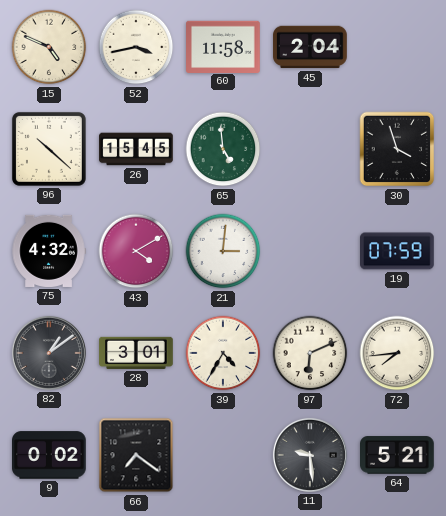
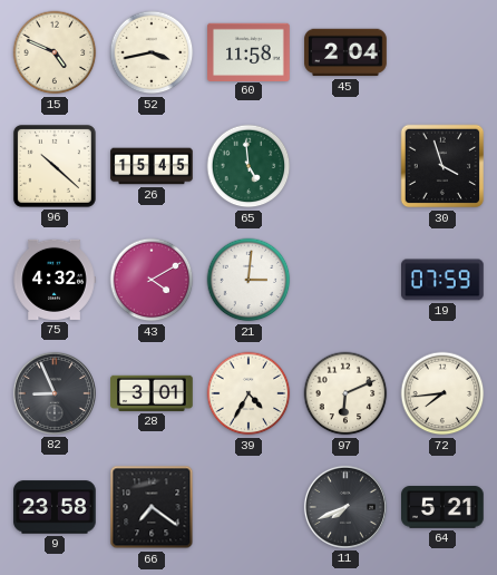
82: 1:09 -> 8:56
9: 0:02 -> 23:58
11: 9:29 -> 7:41
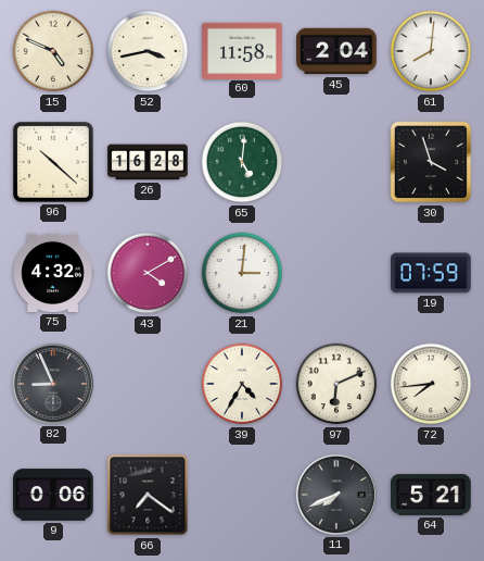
61: none -> 8:01
26: 15:45 -> 16:28
65: 4:59 -> 5:01
28: 3:01 -> none
9: 23:58 -> 0:06
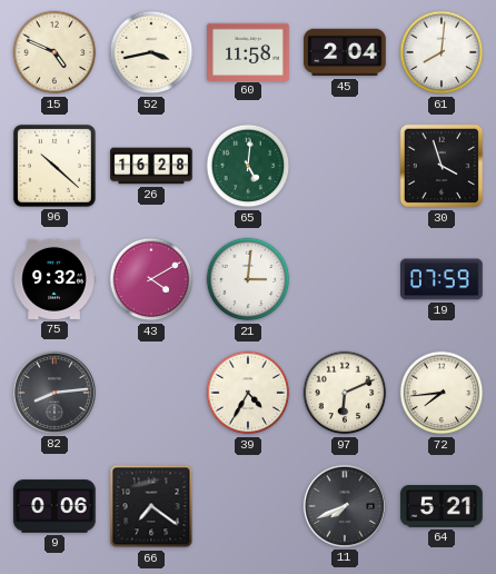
75: 4:32 -> 9:32
82: 8:56 -> 8:14
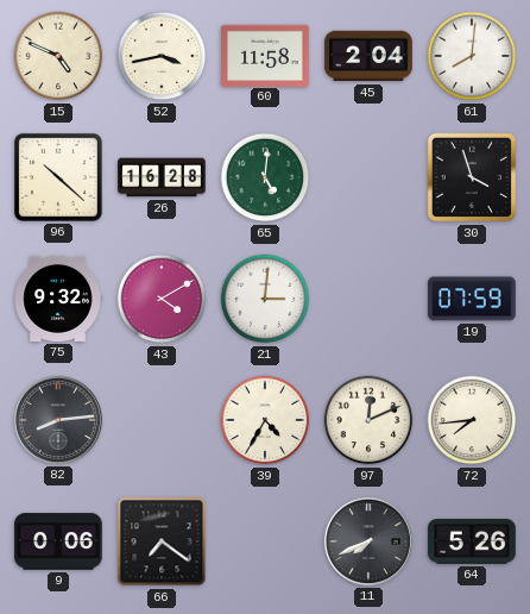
97: 6:11 -> 12:11
64: 5:21 -> 5:26
